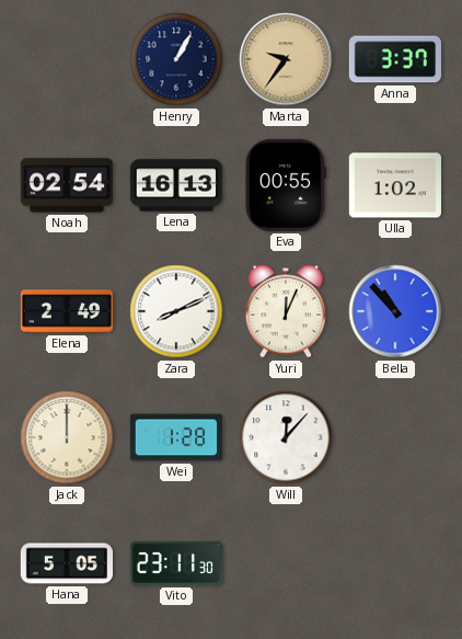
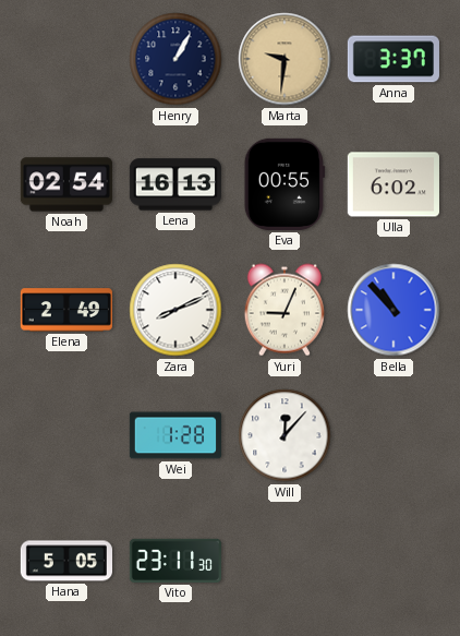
Marta: 9:36 -> 9:31
Ulla: 1:02 -> 6:02
Yuri: 12:04 -> 9:04
Jack: 12:00 -> none
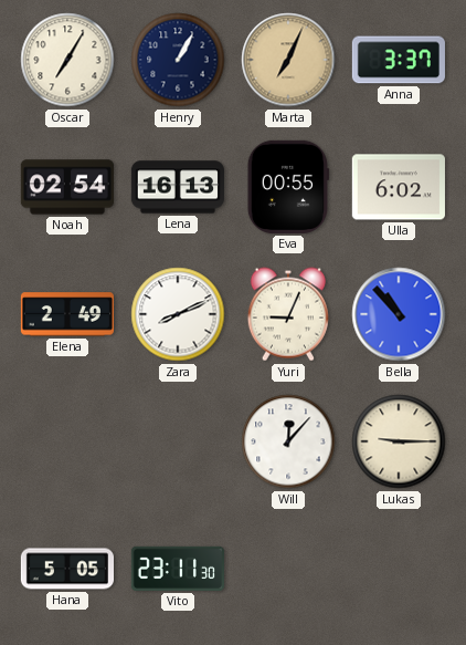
Oscar: none -> 7:05
Marta: 9:31 -> 7:04
Wei: 1:28 -> none
Lukas: none -> 9:15
